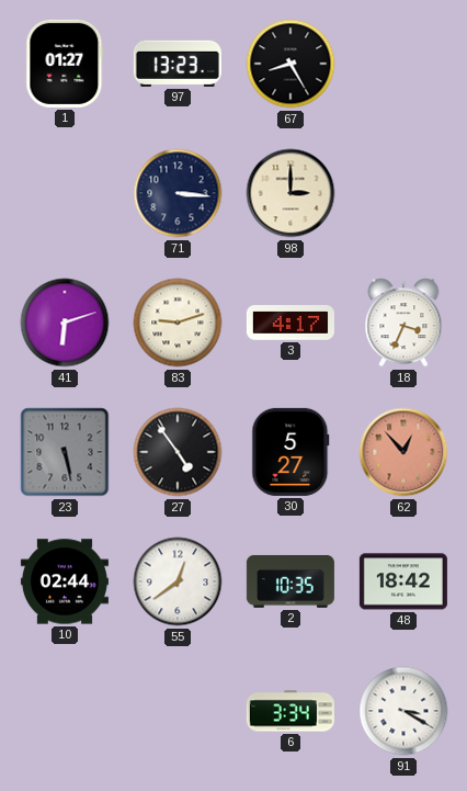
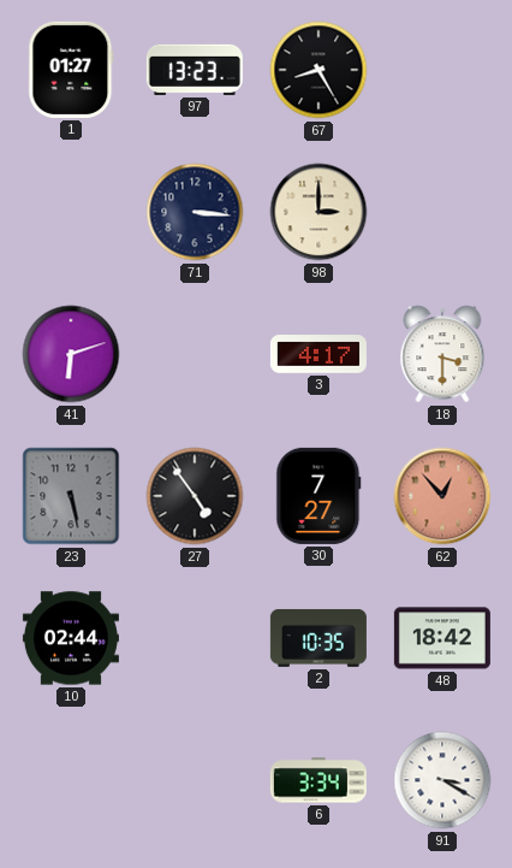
83: 9:12 -> none
18: 3:34 -> 3:30
30: 5:27 -> 7:27
55: 12:39 -> none
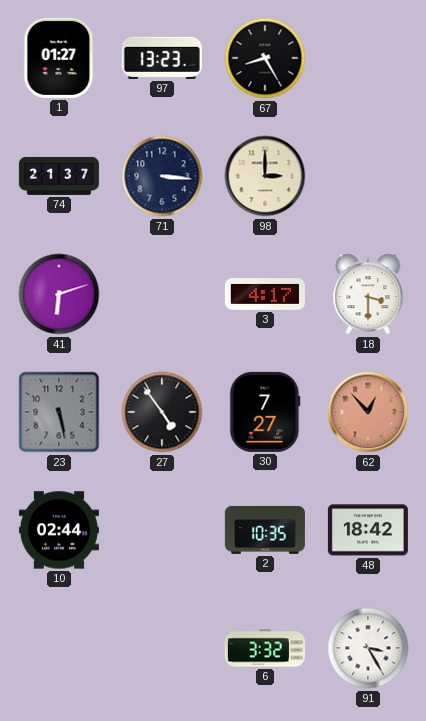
74: none -> 21:37
6: 3:34 -> 3:32
91: 3:20 -> 3:25
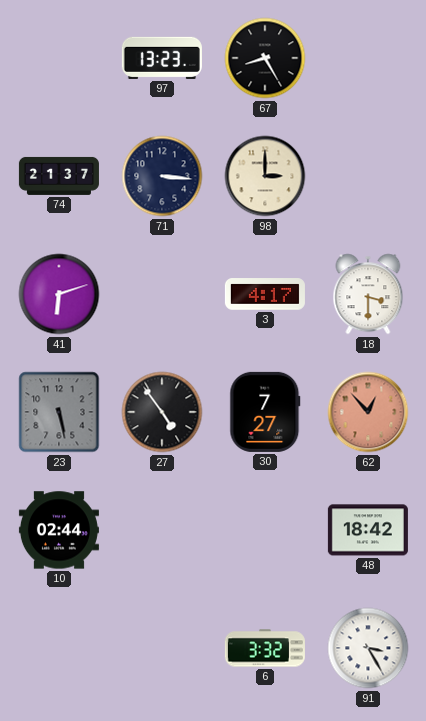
1: 01:27 -> none
2: 10:35 -> none
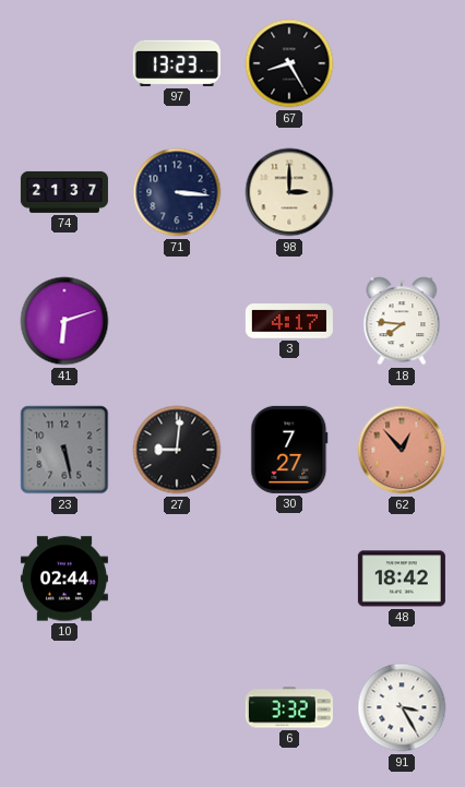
18: 3:30 -> 7:46
27: 4:54 -> 9:01
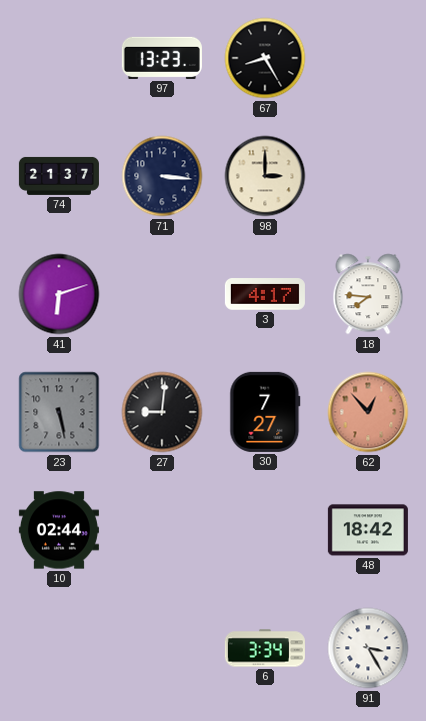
6: 3:32 -> 3:34
